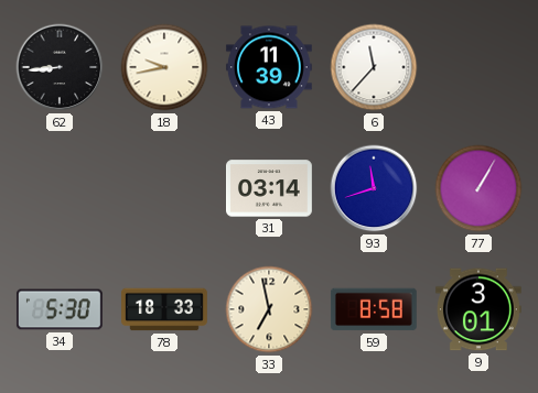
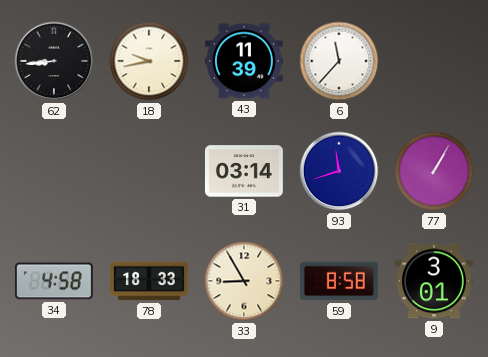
34: 5:30 -> 4:58
33: 6:58 -> 8:55
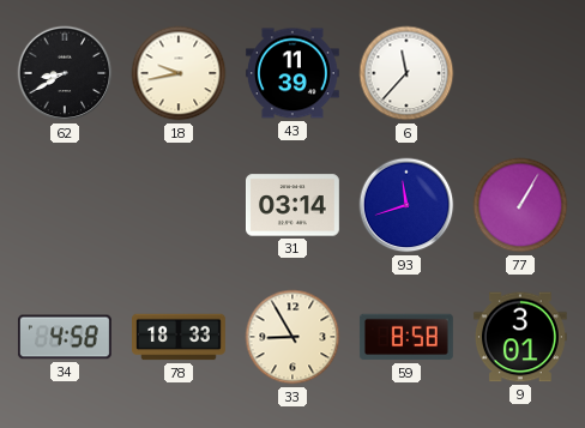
62: 8:44 -> 8:40
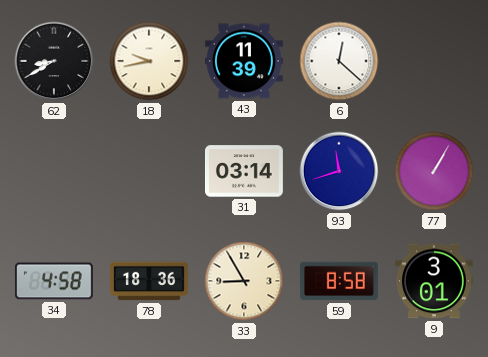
6: 11:37 -> 12:22
78: 18:33 -> 18:36
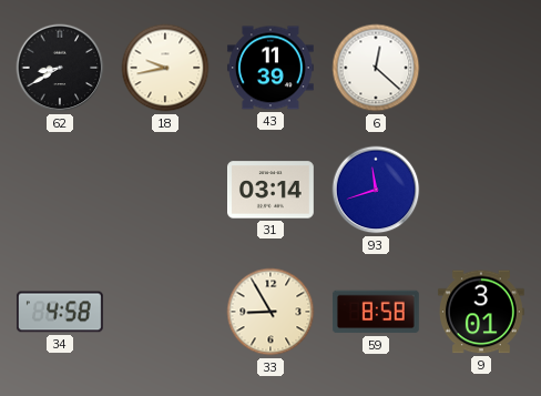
77: 1:05 -> none
78: 18:36 -> none
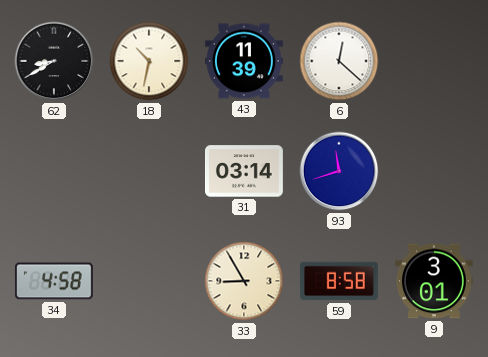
18: 9:43 -> 10:32
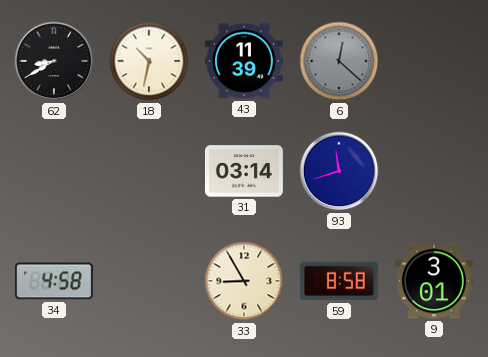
6 dial: white -> grey
